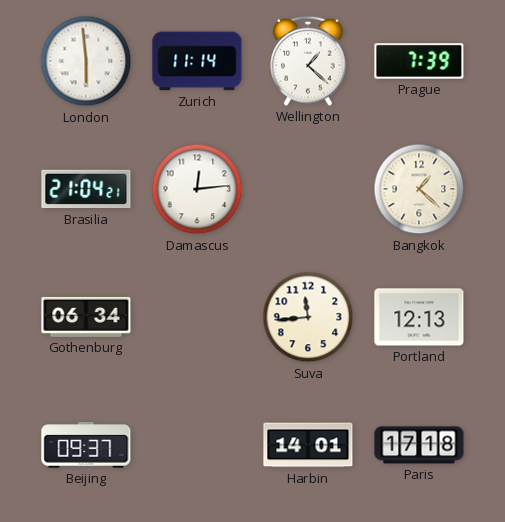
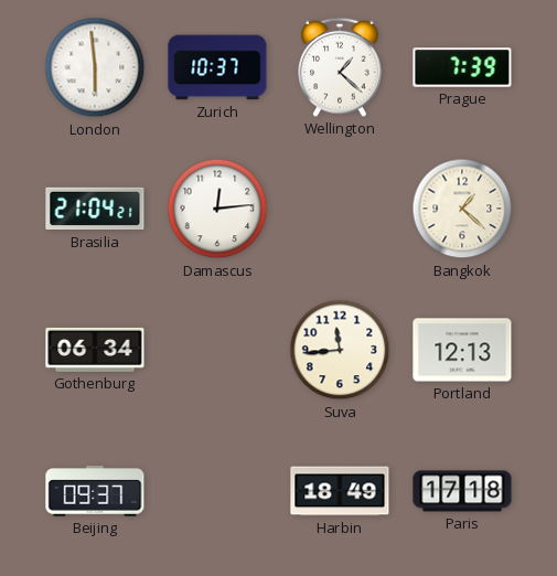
Zurich: 11:14 -> 10:37
Harbin: 14:01 -> 18:49
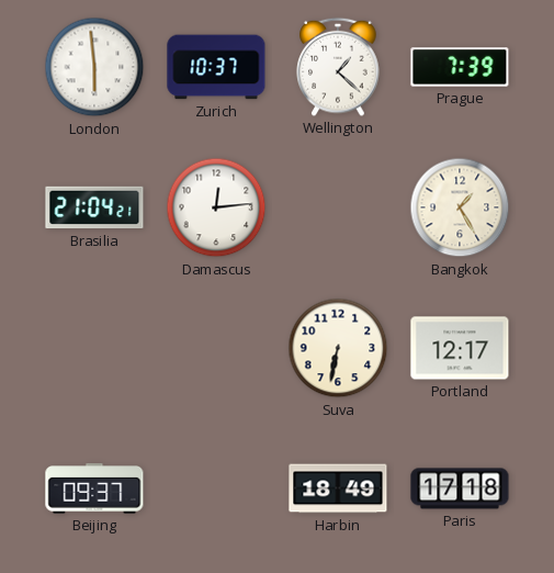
Bangkok: 1:22 -> 1:25
Gothenburg: 06:34 -> none
Suva: 11:44 -> 6:32
Portland: 12:13 -> 12:17
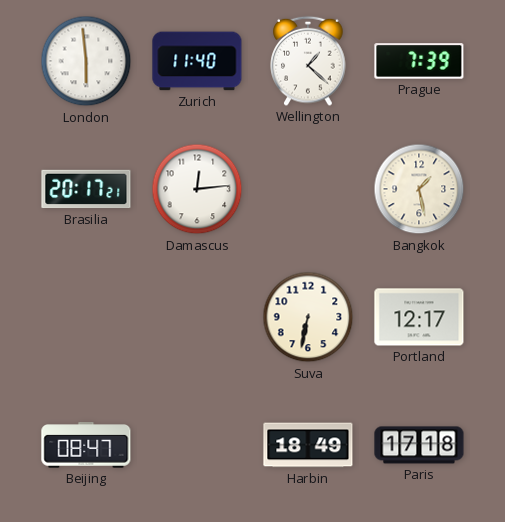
Zurich: 10:37 -> 11:40
Brasilia: 21:04 -> 20:17
Bangkok: 1:25 -> 1:28
Beijing: 09:37 -> 08:47
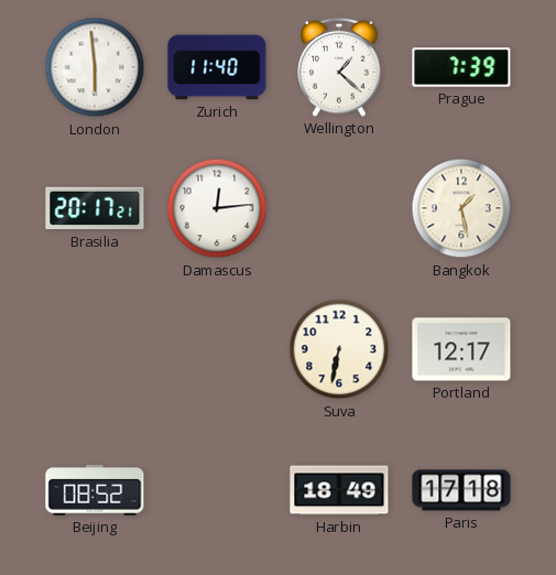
Beijing: 08:47 -> 08:52
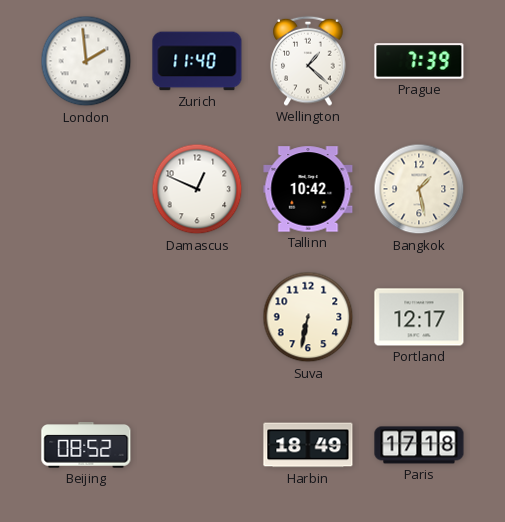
London: 5:59 -> 1:59
Brasilia: 20:17 -> none
Damascus: 12:14 -> 12:49
Tallinn: none -> 10:42
